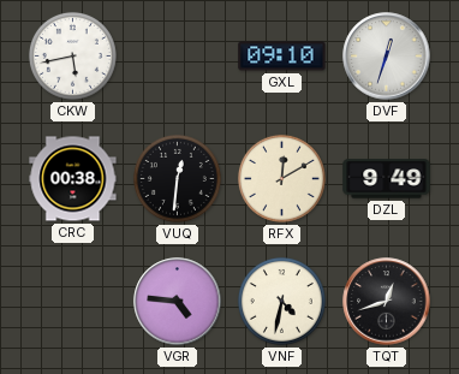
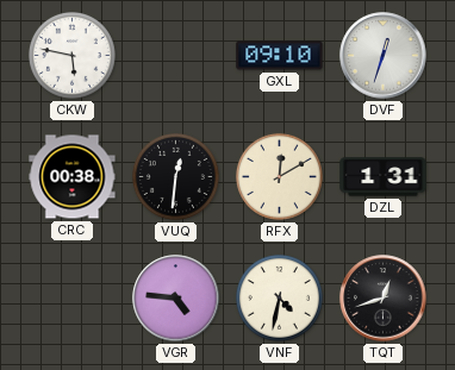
CKW: 5:43 -> 5:47
DZL: 9:49 -> 1:31
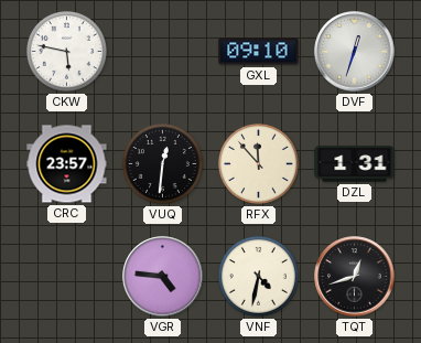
CRC: 00:38 -> 23:57
RFX: 12:10 -> 11:53
